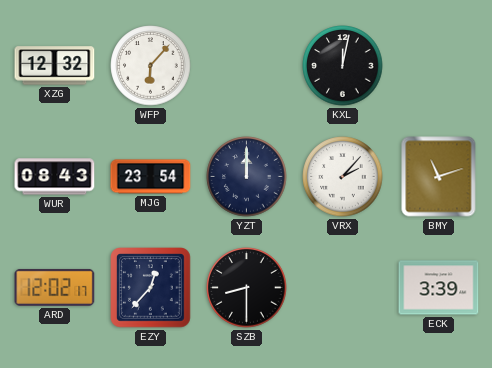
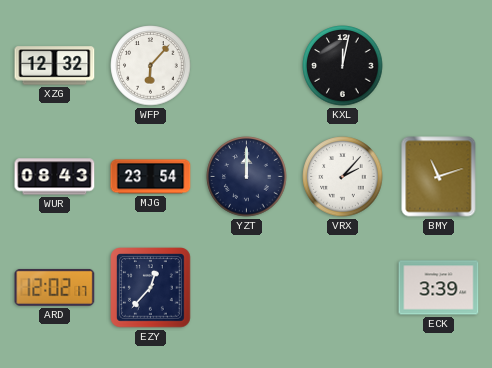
SZB: 8:30 -> none
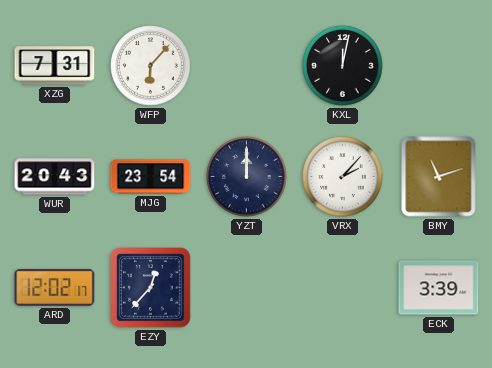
XZG: 12:32 -> 7:31
WUR: 08:43 -> 20:43
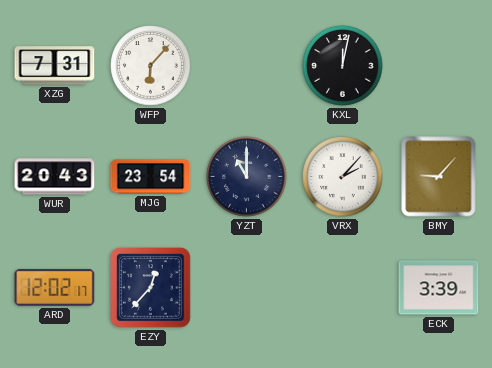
YZT: 12:00 -> 11:00
BMY: 11:12 -> 9:07
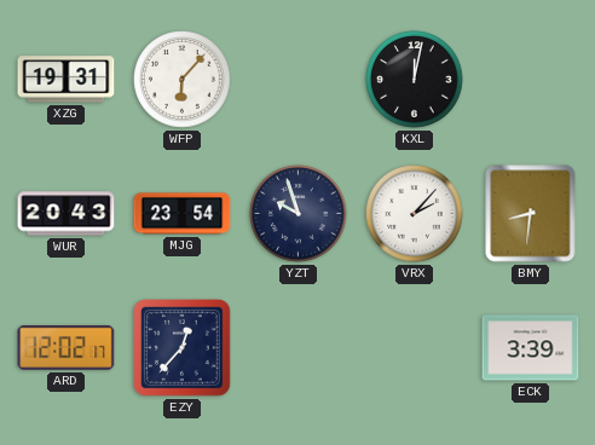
XZG: 7:31 -> 19:31
YZT: 11:00 -> 9:57
BMY: 9:07 -> 8:31
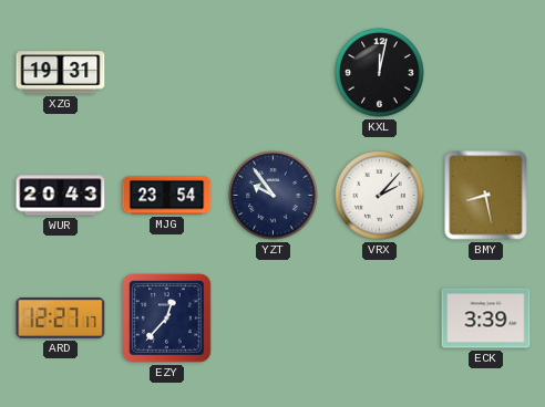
WFP: 6:07 -> none
YZT: 9:57 -> 9:54
BMY: 8:31 -> 8:28
ARD: 12:02 -> 12:27
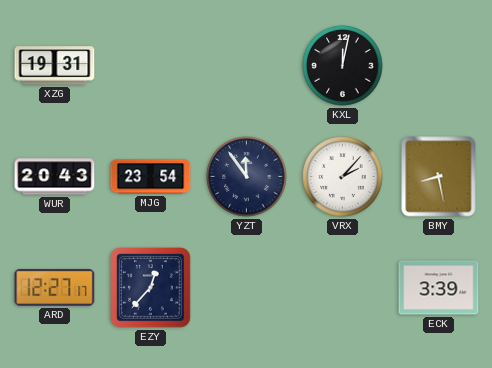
YZT: 9:54 -> 11:54
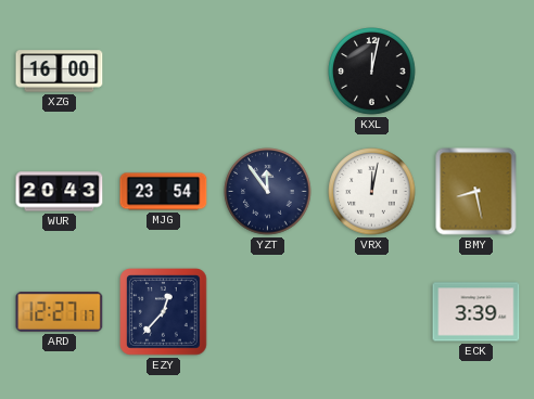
XZG: 19:31 -> 16:00
VRX: 2:07 -> 12:02
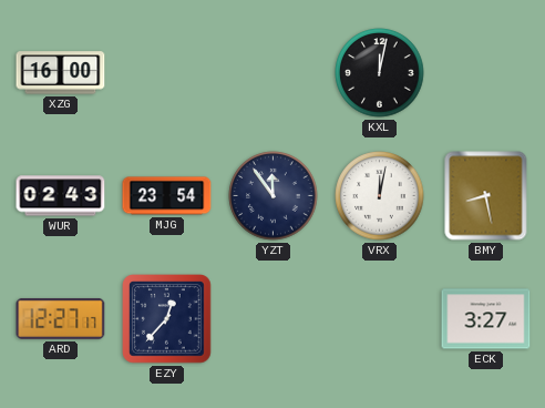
WUR: 20:43 -> 02:43
ECK: 3:39 -> 3:27
